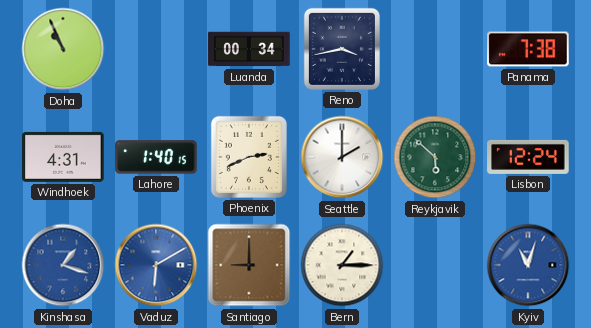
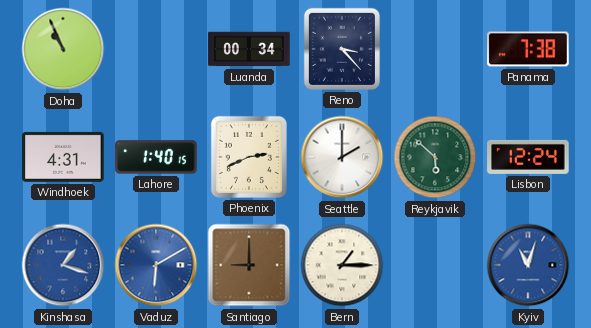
Reno: 3:43 -> 3:23
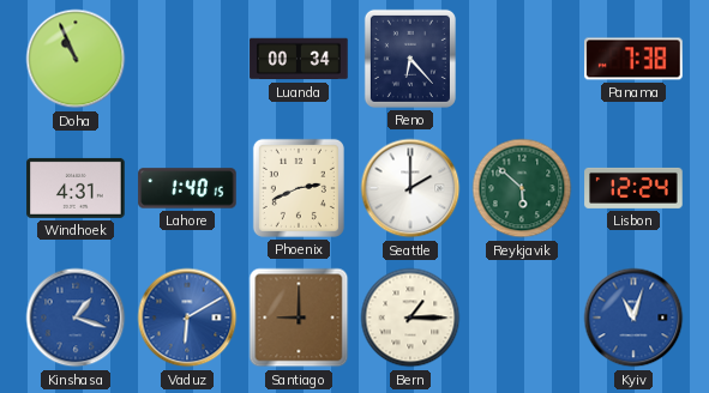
Reno: 3:23 -> 6:23
